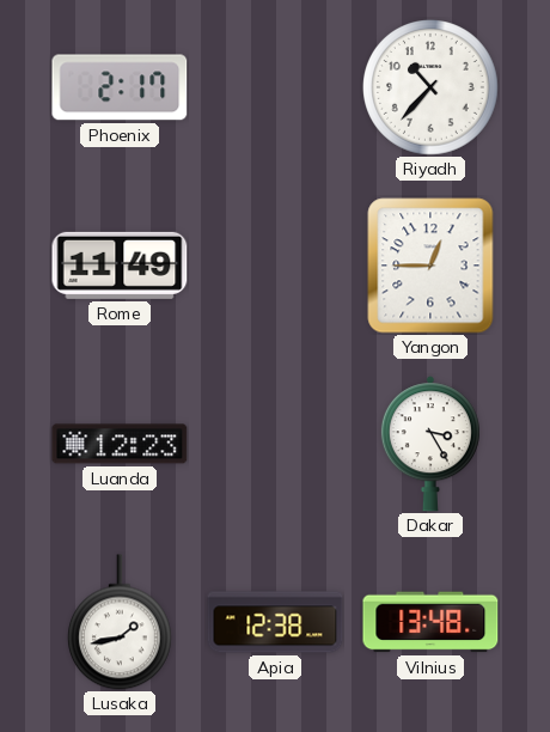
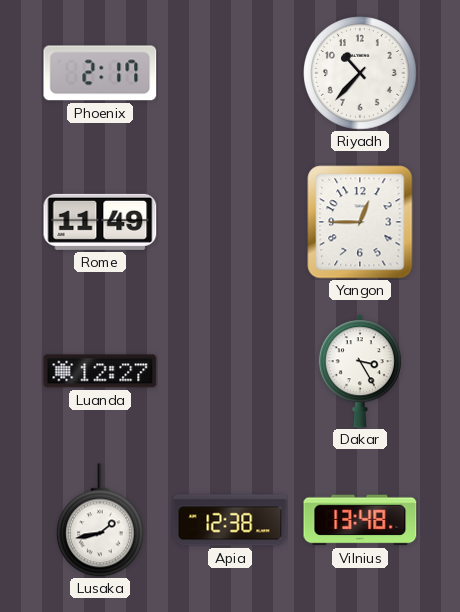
Luanda: 12:23 -> 12:27
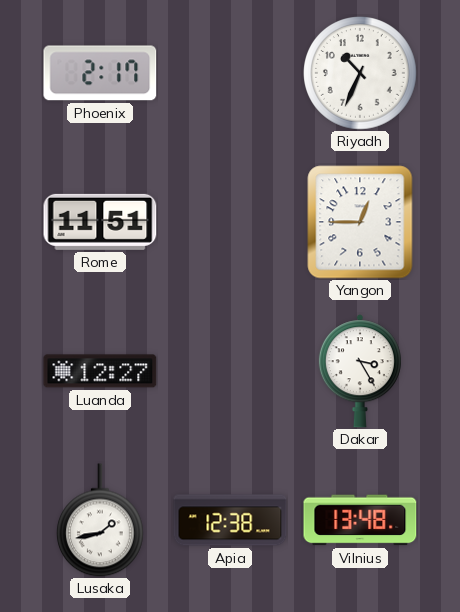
Riyadh: 10:37 -> 10:34
Rome: 11:49 -> 11:51
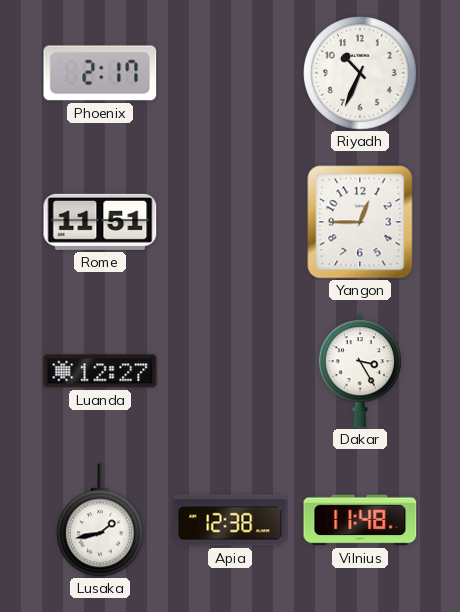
Vilnius: 13:48 -> 11:48
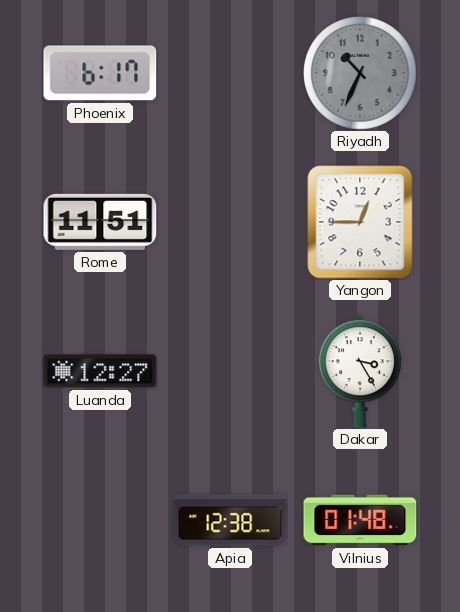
Phoenix: 2:17 -> 6:17
Riyadh dial: white -> grey
Lusaka: 1:43 -> none
Vilnius: 11:48 -> 01:48
